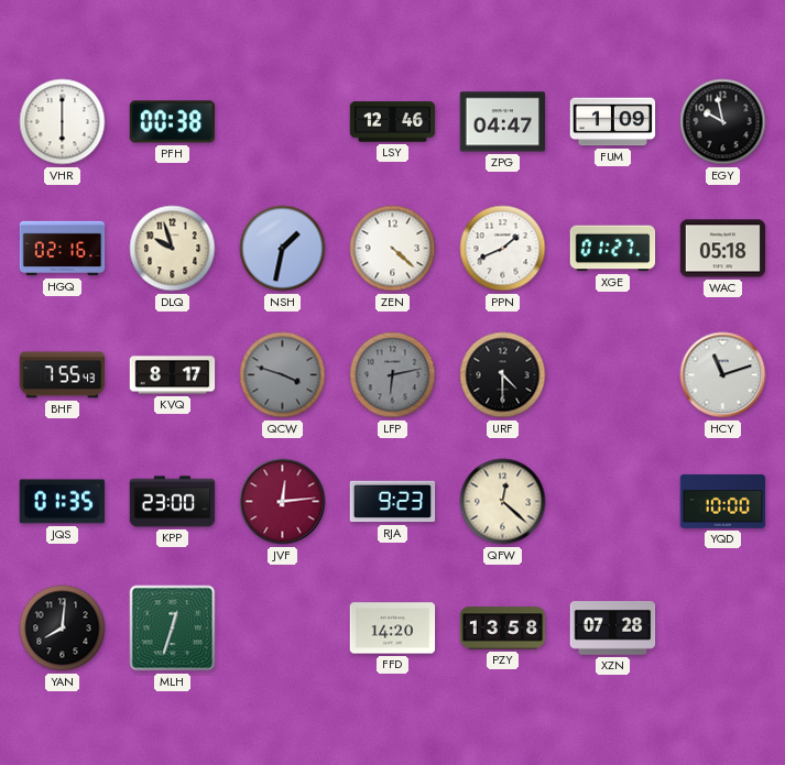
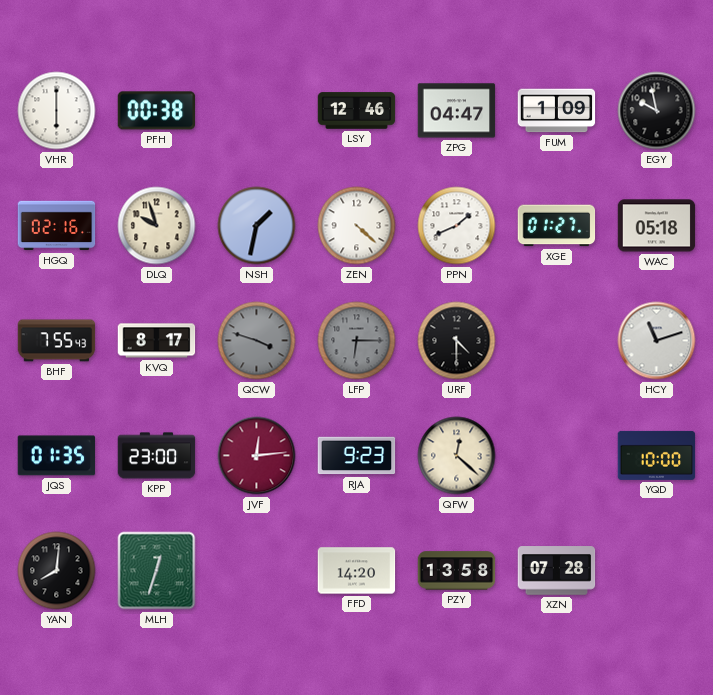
LFP: 6:13 -> 6:15
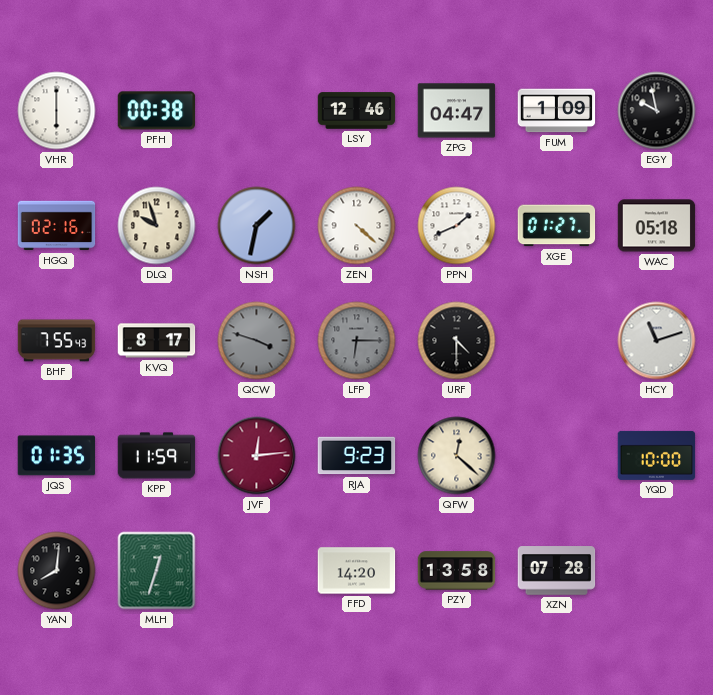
KPP: 23:00 -> 11:59
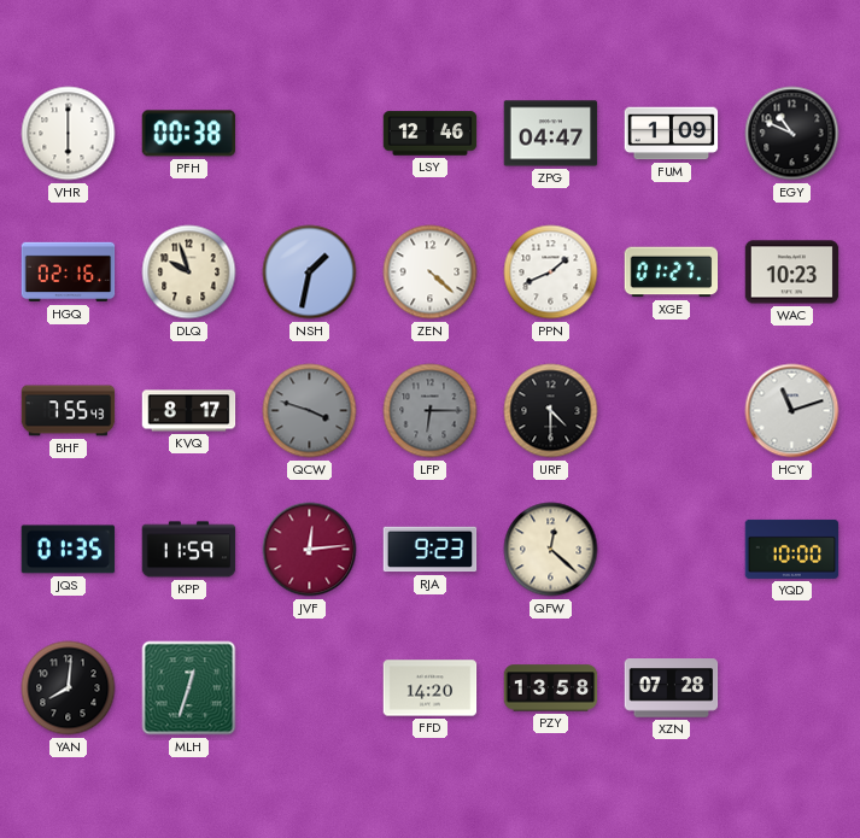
EGY: 9:58 -> 10:49
WAC: 05:18 -> 10:23
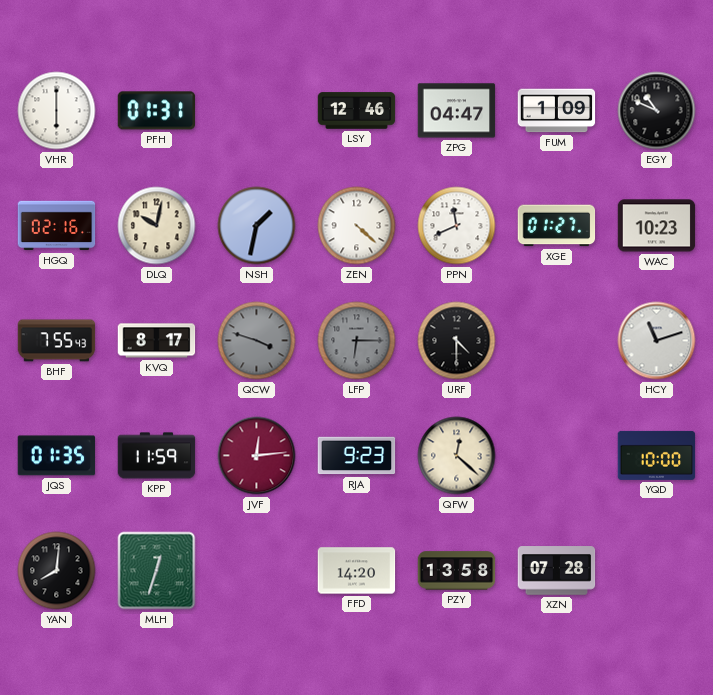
PFH: 00:38 -> 01:31
DLQ: 9:57 -> 10:02
PPN: 1:41 -> 11:41
